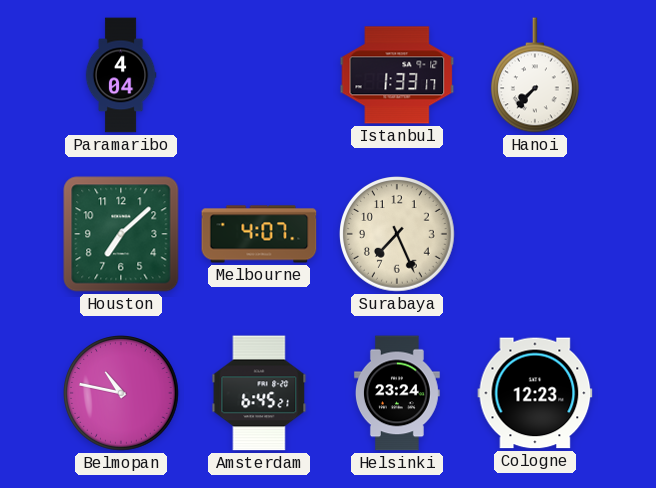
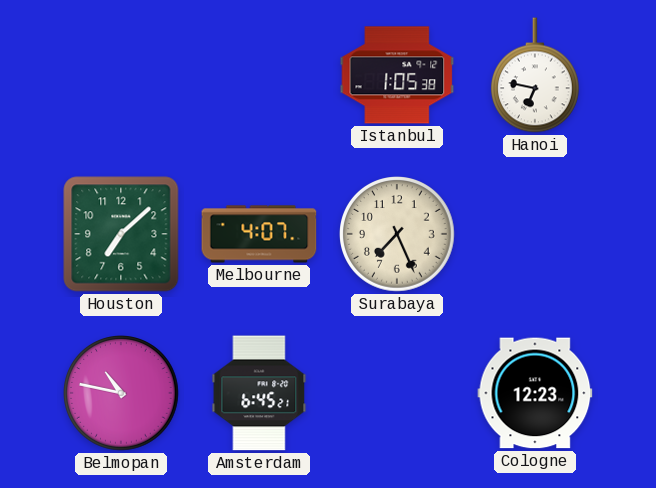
Paramaribo: 4:04 -> none
Istanbul: 1:33 -> 1:05
Hanoi: 7:37 -> 6:47
Helsinki: 23:24 -> none
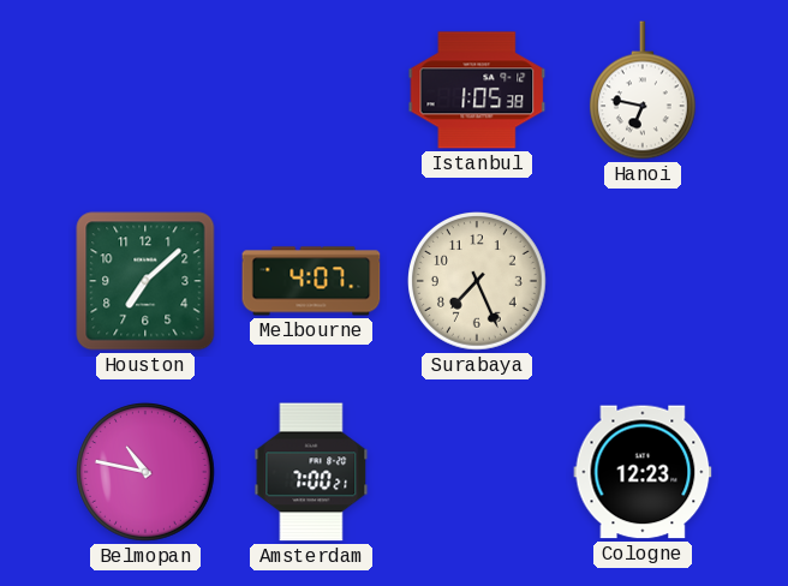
Amsterdam: 6:45 -> 7:00
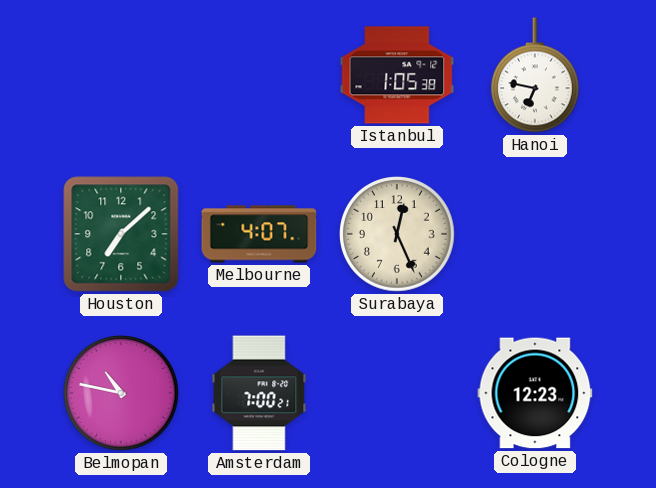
Surabaya: 7:26 -> 12:26
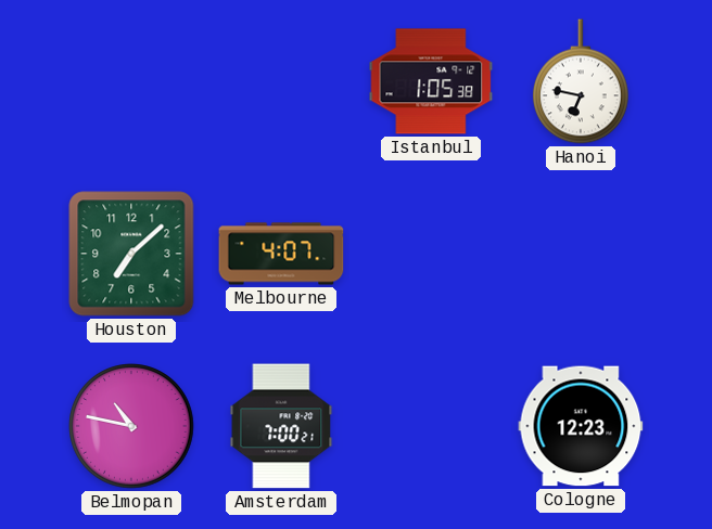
Surabaya: 12:26 -> none
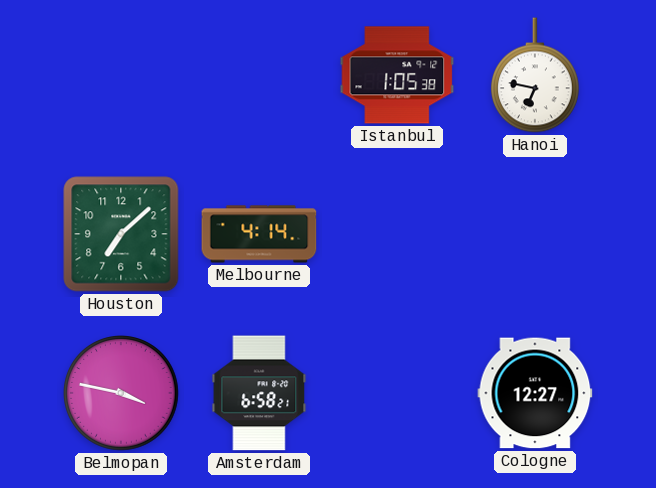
Melbourne: 4:07 -> 4:14
Belmopan: 10:47 -> 3:47
Amsterdam: 7:00 -> 6:58
Cologne: 12:23 -> 12:27
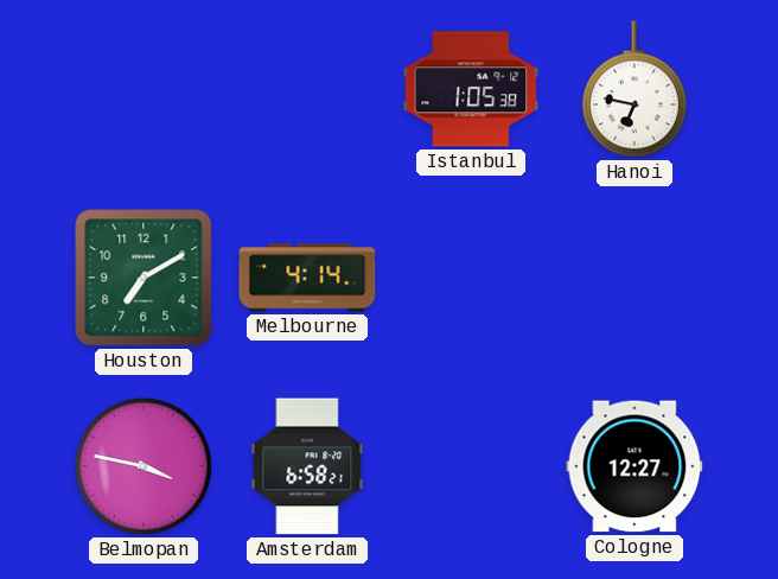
Houston: 7:08 -> 7:10
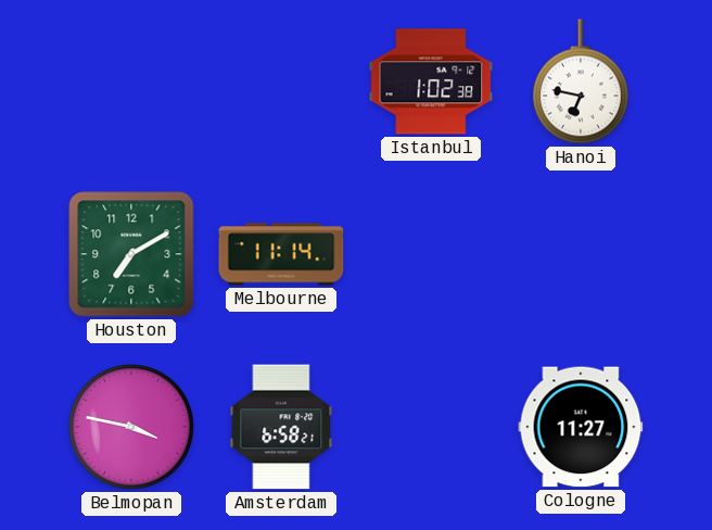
Istanbul: 1:05 -> 1:02
Melbourne: 4:14 -> 11:14
Cologne: 12:27 -> 11:27
